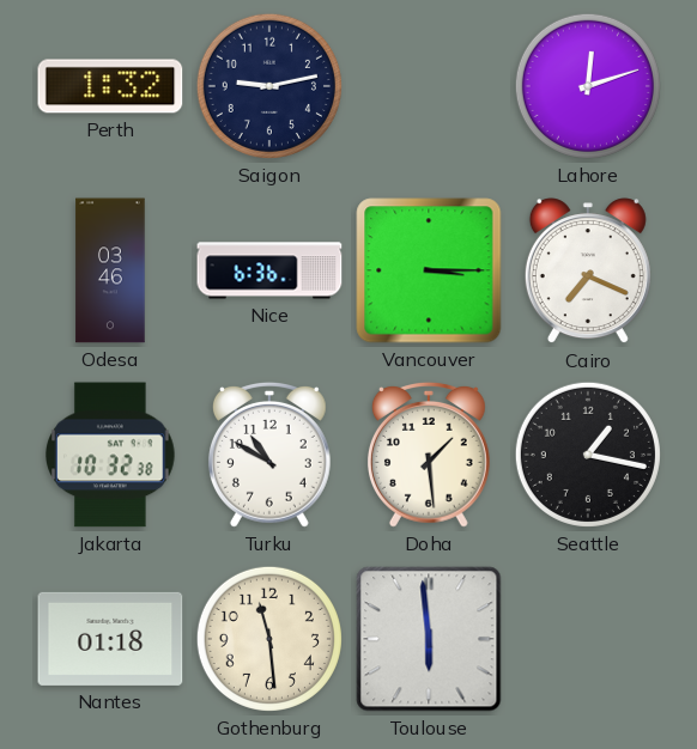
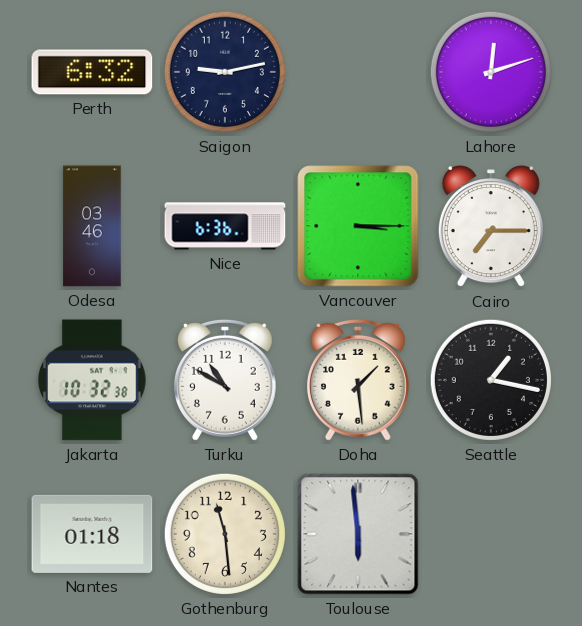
Perth: 1:32 -> 6:32
Cairo: 7:19 -> 7:15
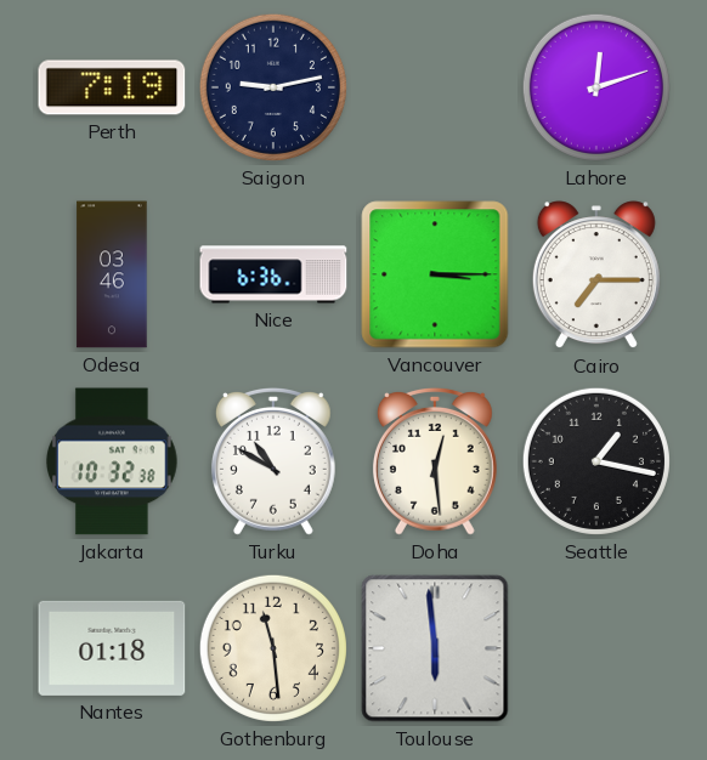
Perth: 6:32 -> 7:19
Doha: 1:29 -> 12:29
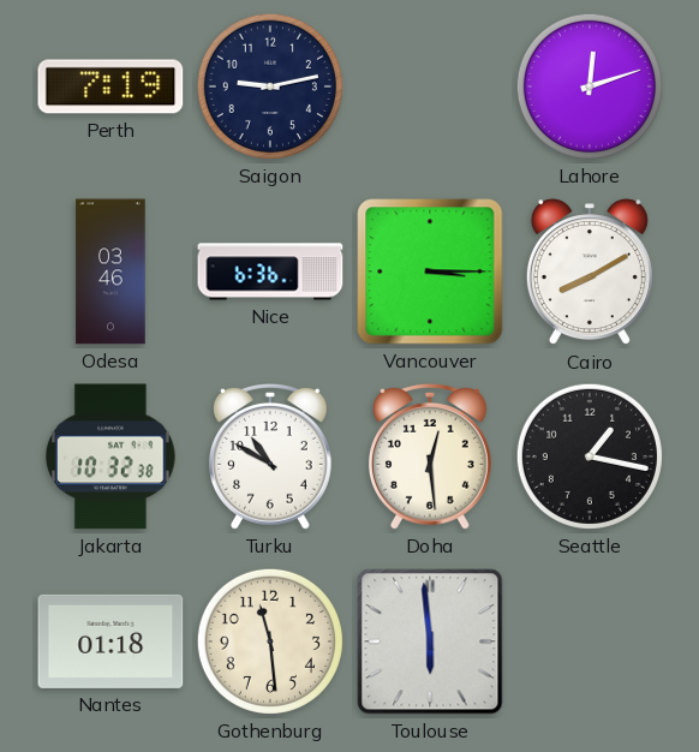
Cairo: 7:15 -> 8:10
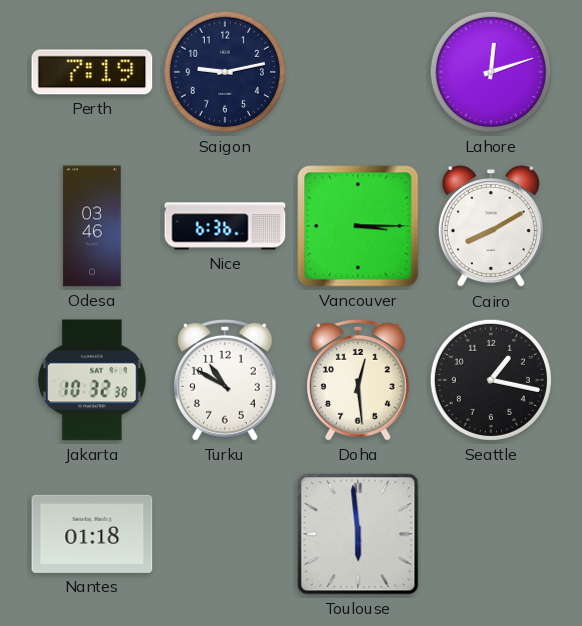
Gothenburg: 11:29 -> none
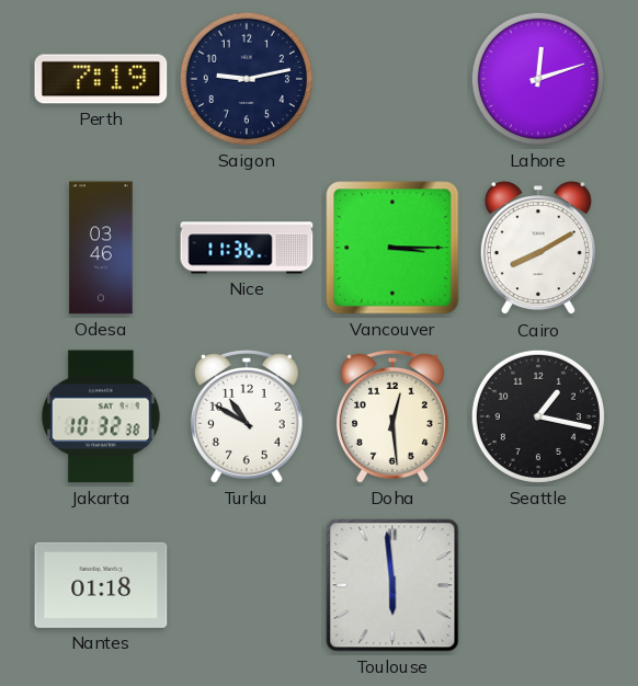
Nice: 6:36 -> 11:36
